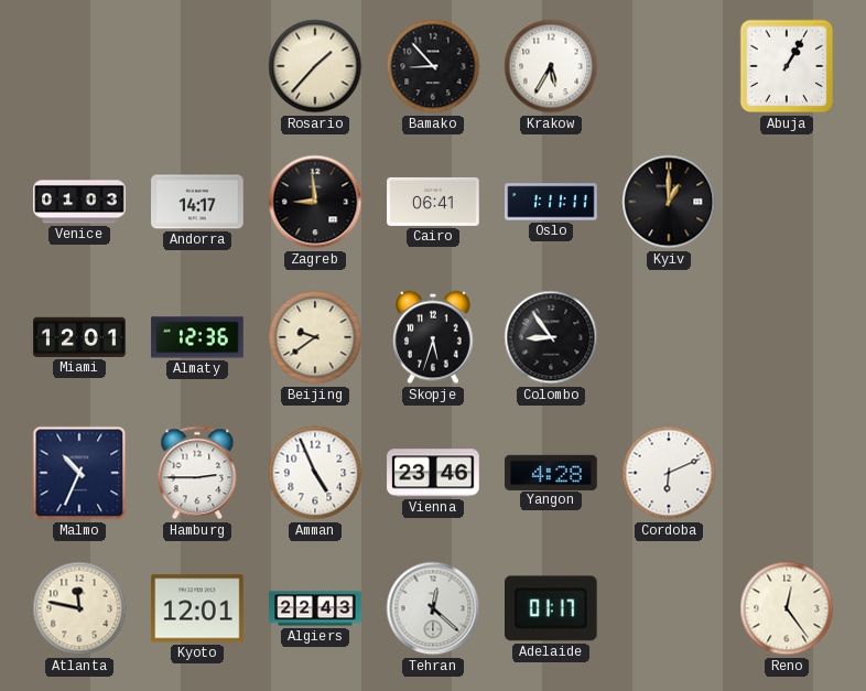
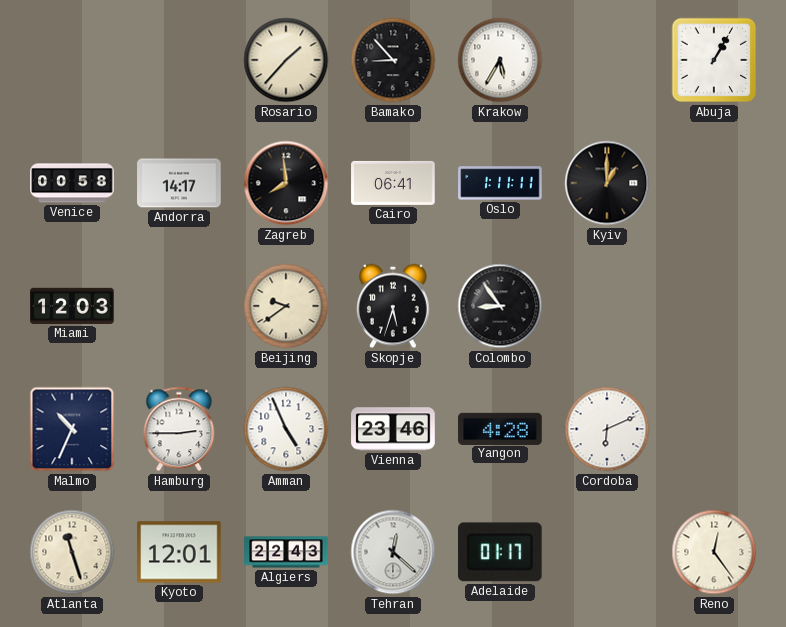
Venice: 01:03 -> 00:58
Zagreb: 8:59 -> 7:59
Miami: 12:01 -> 12:03
Almaty: 12:36 -> none
Atlanta: 11:47 -> 11:27
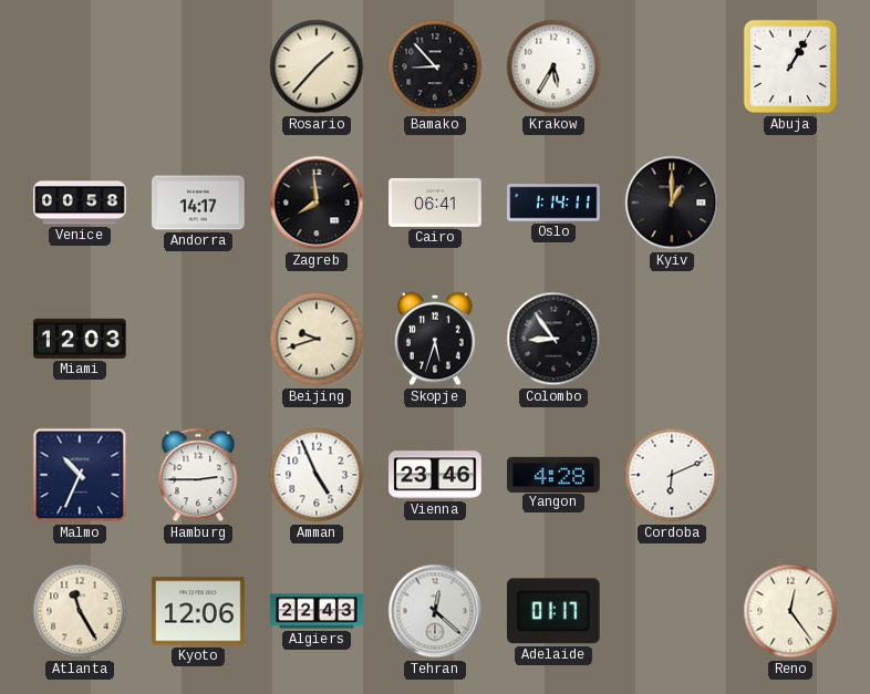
Oslo: 1:11 -> 1:14
Beijing: 9:39 -> 9:42
Atlanta: 11:27 -> 11:25
Kyoto: 12:01 -> 12:06
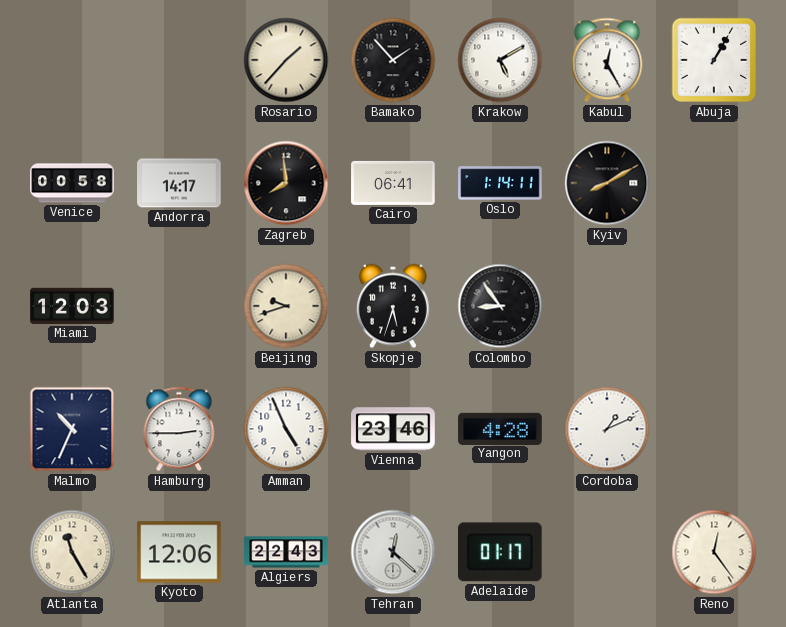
Bamako: 8:53 -> 1:53
Krakow: 5:35 -> 5:10
Kabul: none -> 12:25
Kyiv: 1:00 -> 8:10
Cordoba: 6:11 -> 1:11
